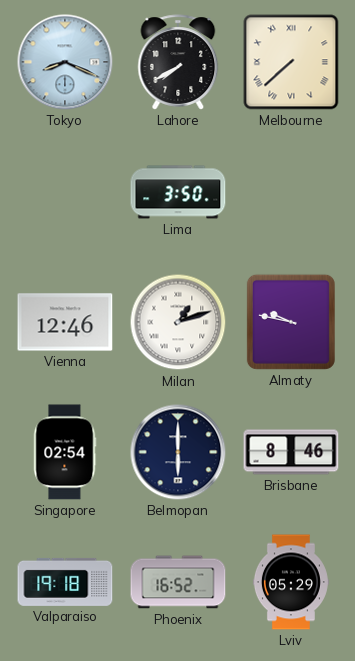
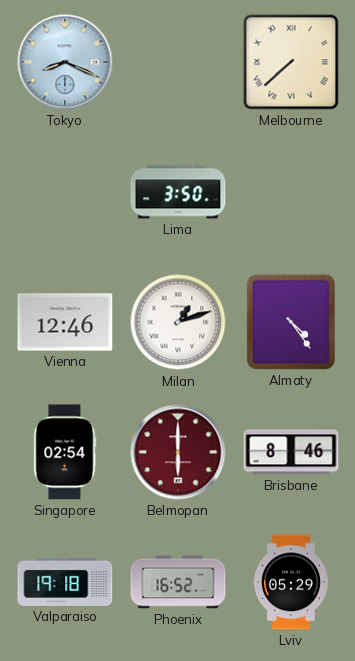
Lahore: 7:40 -> none
Almaty: 9:47 -> 4:24
Belmopan dial: navy -> burgundy
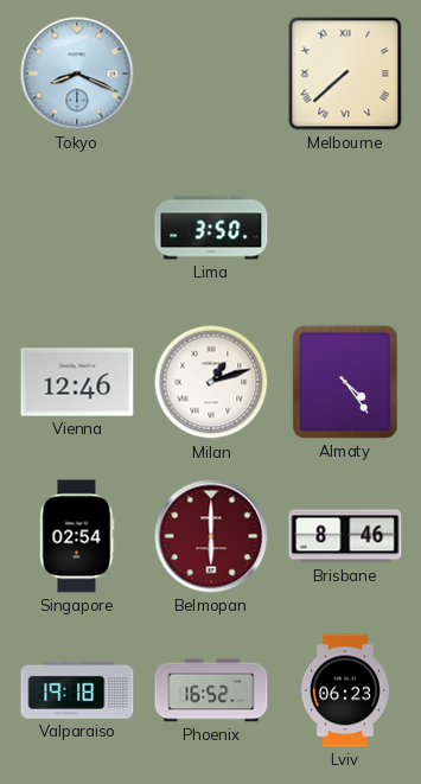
Lviv: 05:29 -> 06:23
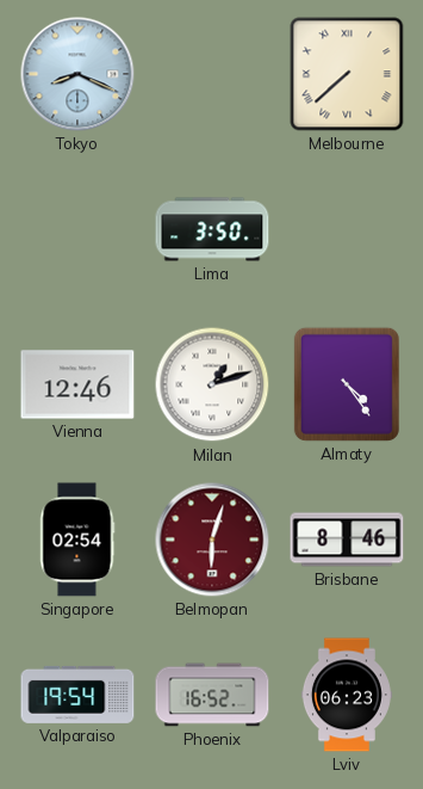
Belmopan: 6:00 -> 6:03
Valparaiso: 19:18 -> 19:54
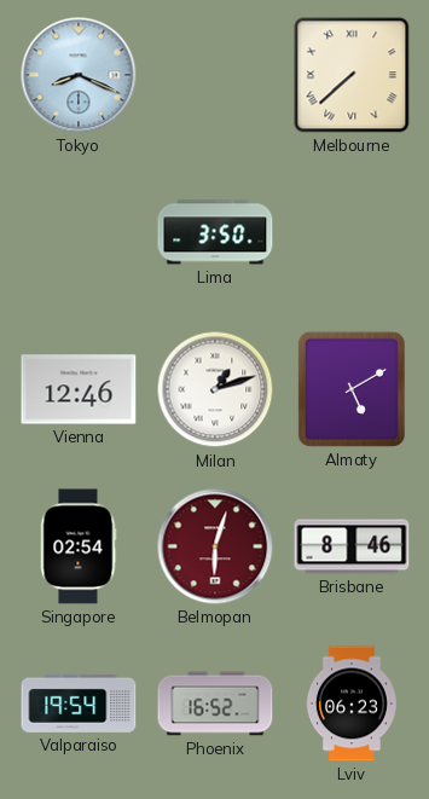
Almaty: 4:24 -> 5:10
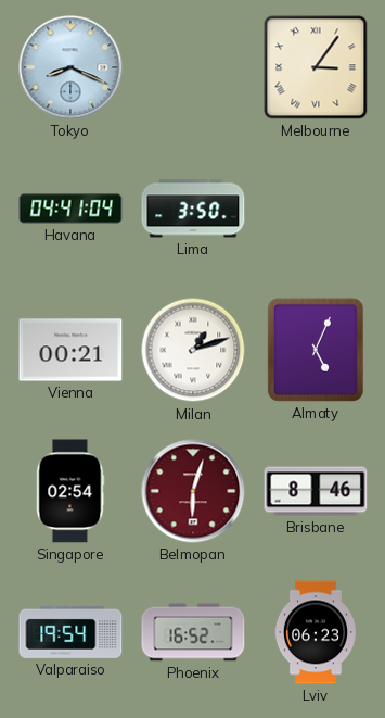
Melbourne: 7:38 -> 3:06
Havana: none -> 04:41
Vienna: 12:46 -> 00:21
Almaty: 5:10 -> 5:04
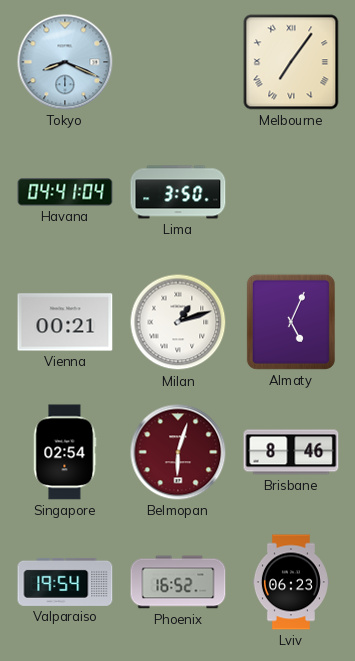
Melbourne: 3:06 -> 7:06
